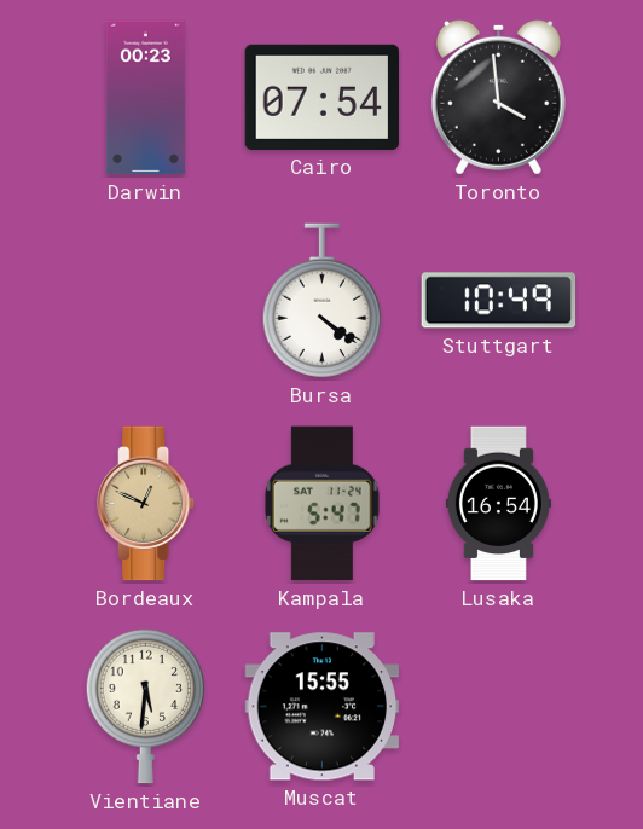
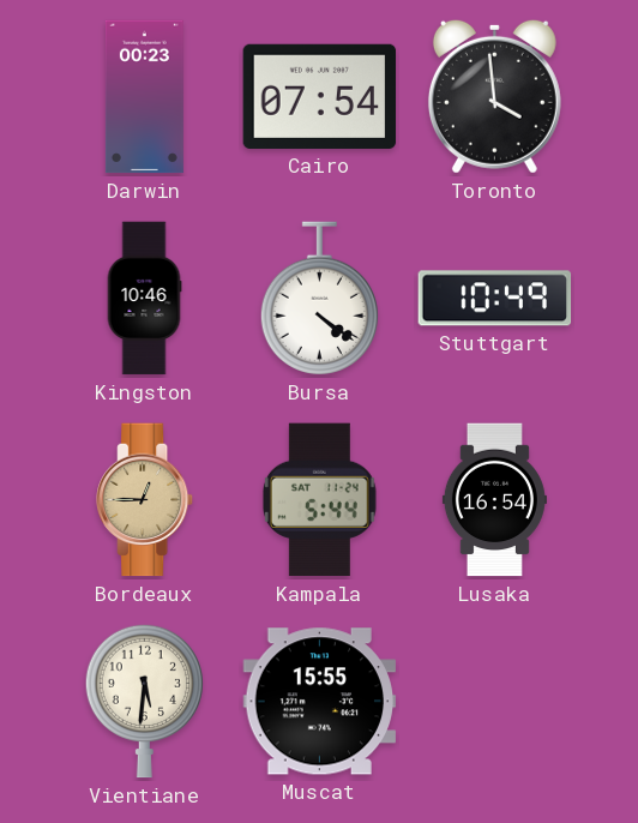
Kingston: none -> 10:46
Bordeaux: 12:49 -> 12:45
Kampala: 5:47 -> 5:44
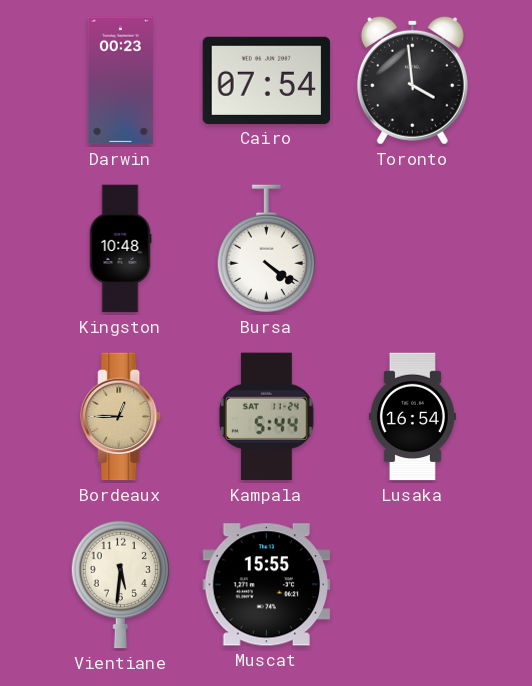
Kingston: 10:46 -> 10:48
Stuttgart: 10:49 -> none
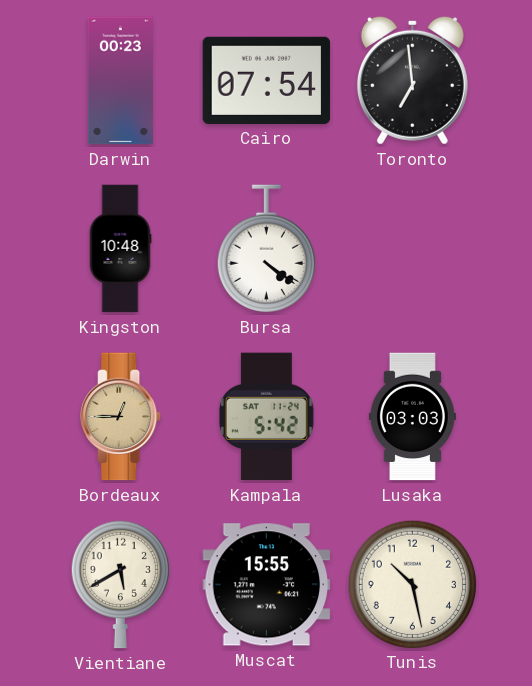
Toronto: 3:59 -> 6:59
Kampala: 5:44 -> 5:42
Lusaka: 16:54 -> 03:03
Vientiane: 5:31 -> 5:40
Tunis: none -> 10:28
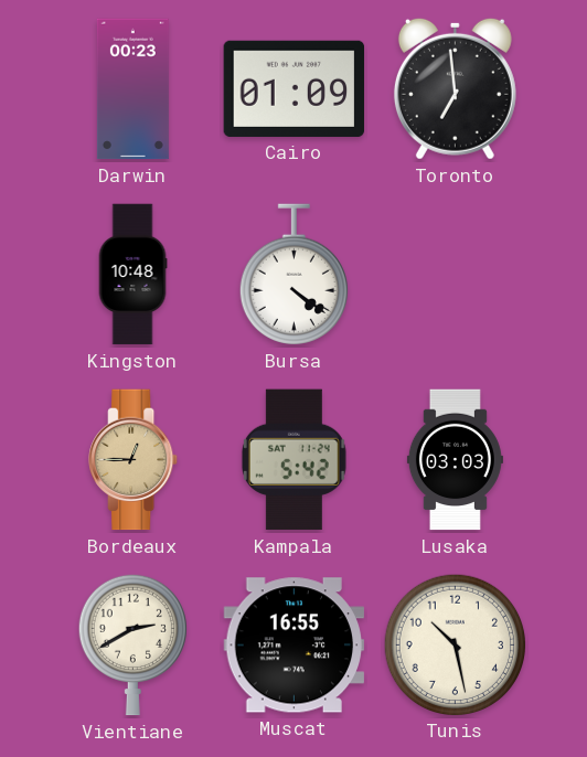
Cairo: 07:54 -> 01:09
Vientiane: 5:40 -> 2:40
Muscat: 15:55 -> 16:55
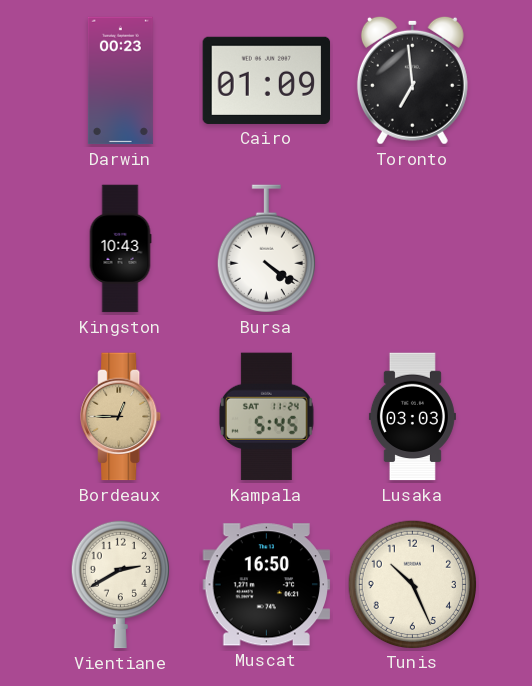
Kingston: 10:48 -> 10:43
Kampala: 5:42 -> 5:45
Muscat: 16:55 -> 16:50
Tunis: 10:28 -> 10:26
